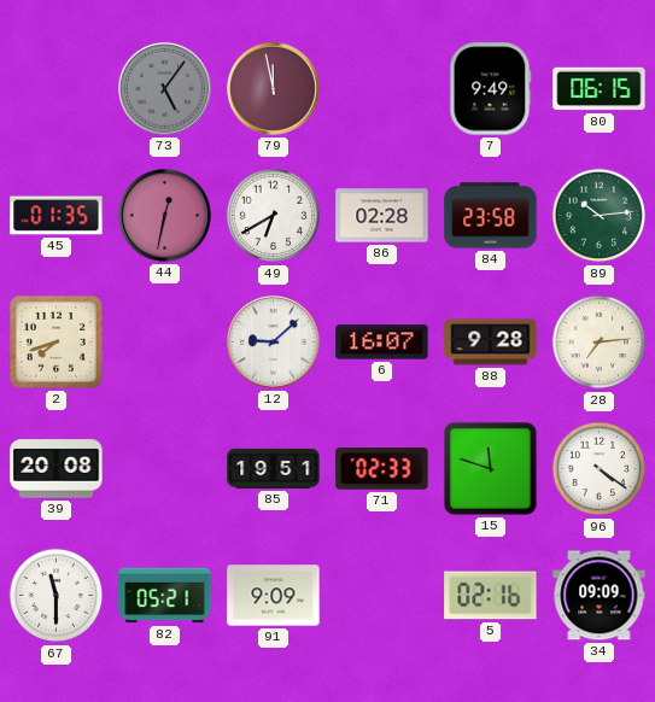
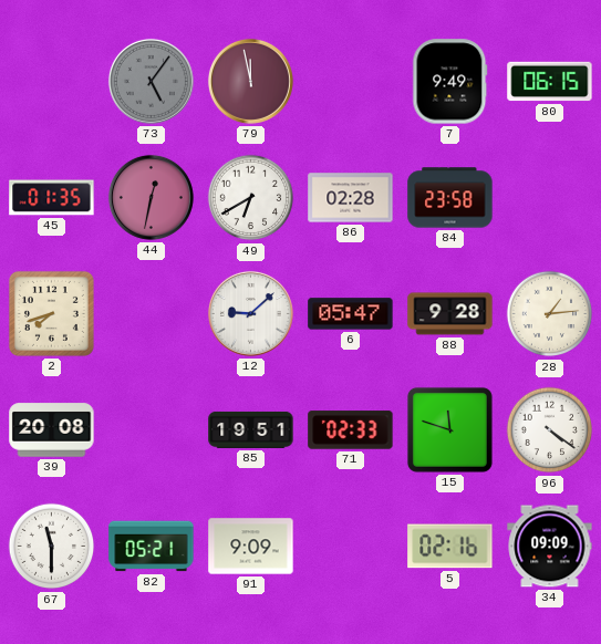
89: 10:14 -> none
6: 16:07 -> 05:47
28: 7:14 -> 1:14
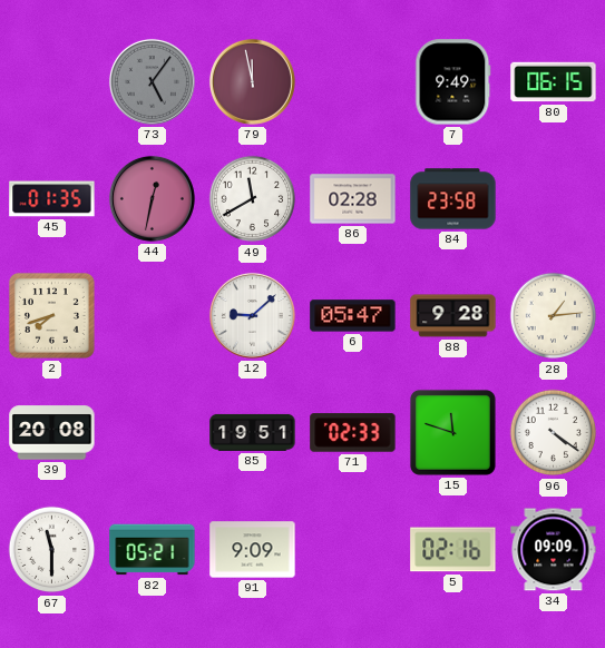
49: 6:40 -> 11:40
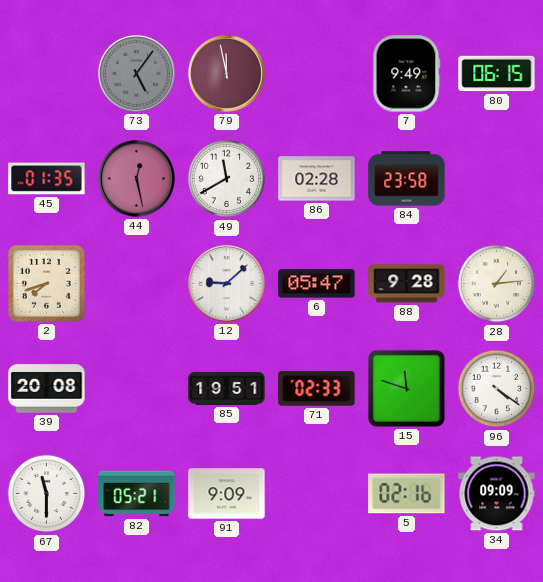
44: 12:32 -> 12:28
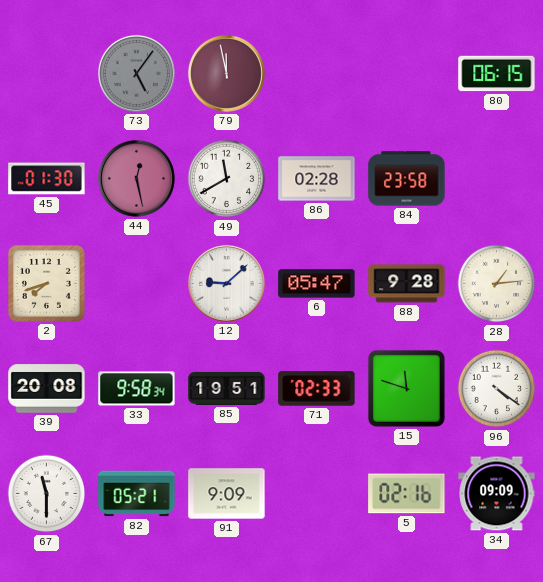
7: 9:49 -> none
45: 01:35 -> 01:30
33: none -> 9:58
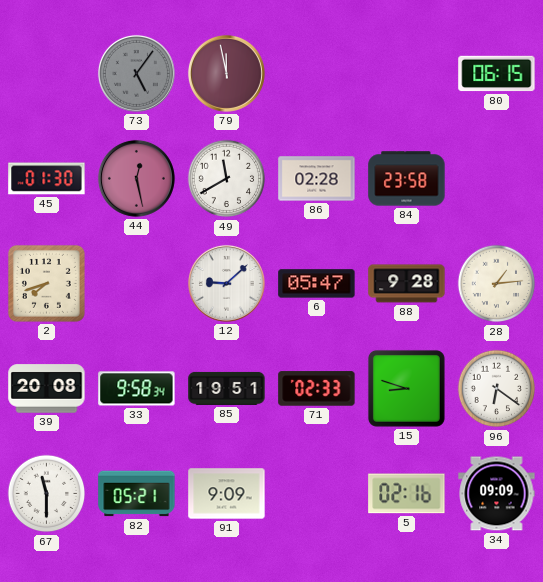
15: 11:48 -> 8:48
96: 4:21 -> 6:21
